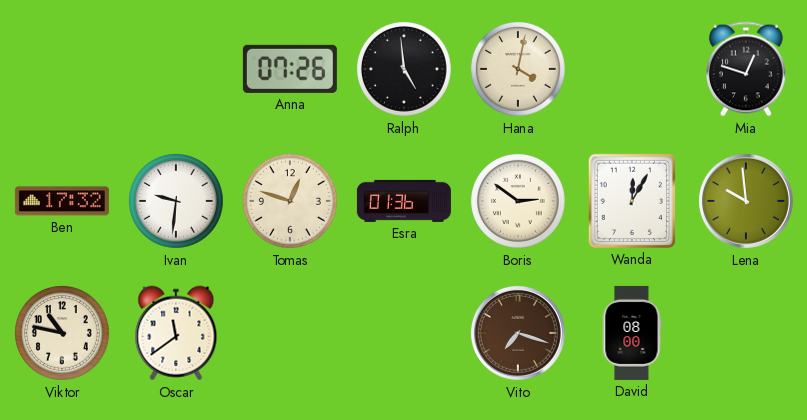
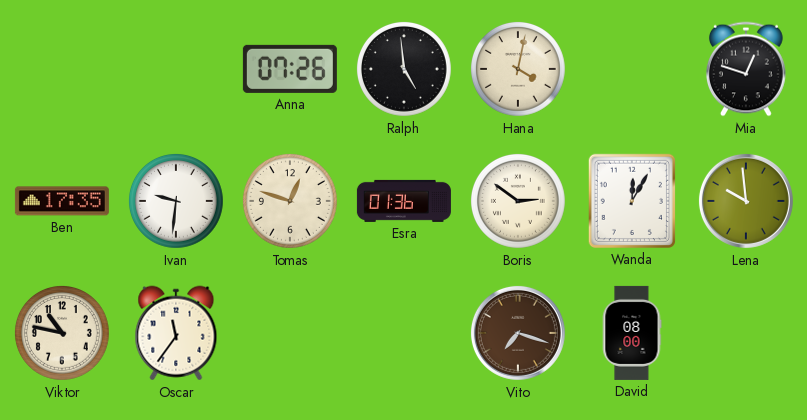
Ben: 17:32 -> 17:35
Oscar: 11:39 -> 11:36
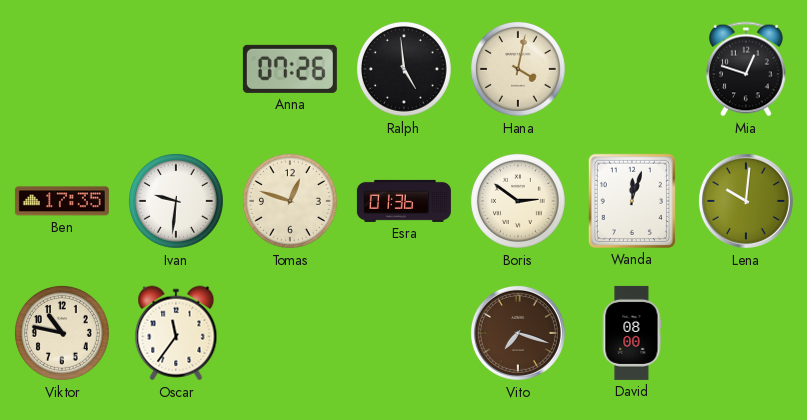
Wanda: 12:05 -> 12:03
Lena: 9:59 -> 10:01
